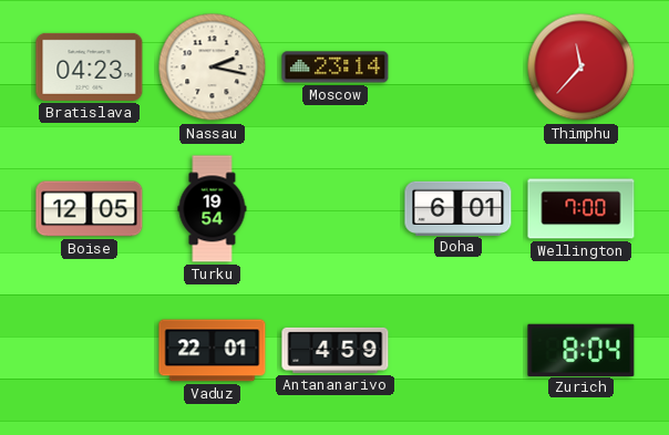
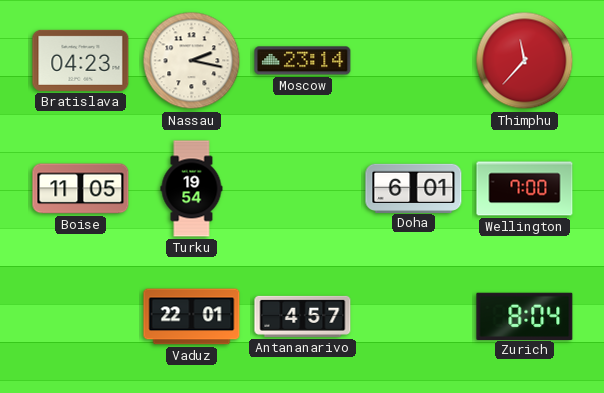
Boise: 12:05 -> 11:05
Antananarivo: 4:59 -> 4:57
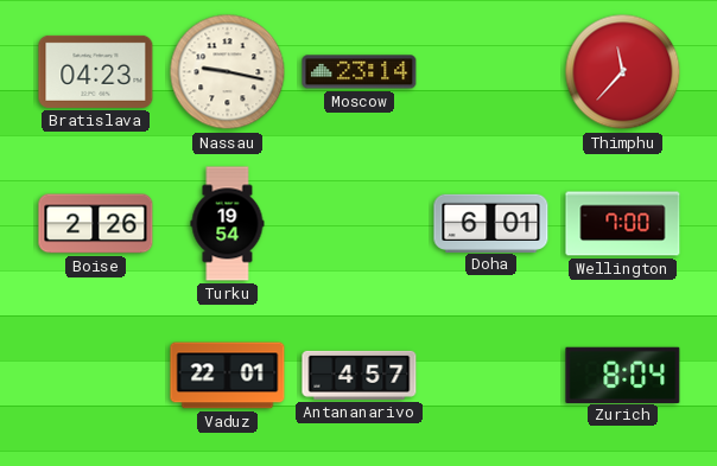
Nassau: 2:17 -> 9:17
Boise: 11:05 -> 2:26
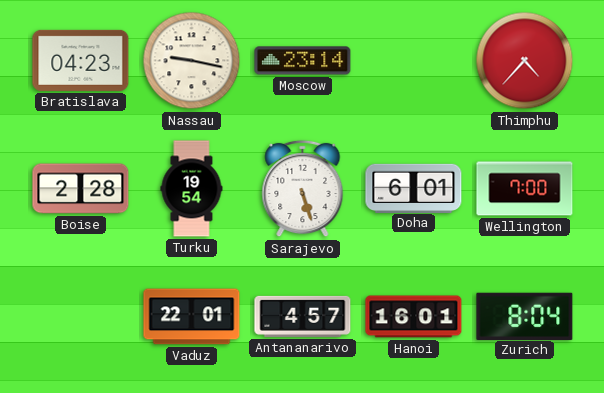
Thimphu: 11:37 -> 4:37
Boise: 2:26 -> 2:28
Sarajevo: none -> 5:27
Hanoi: none -> 16:01
